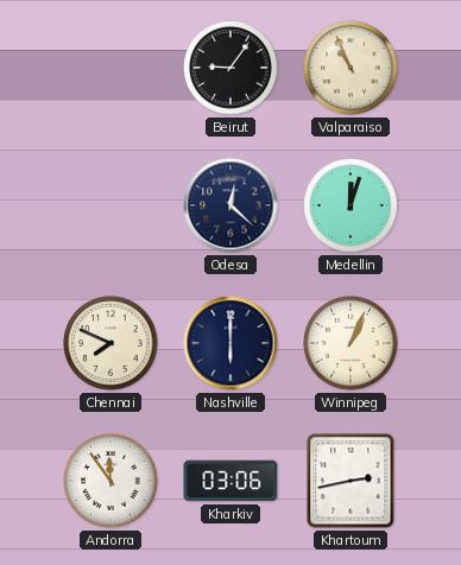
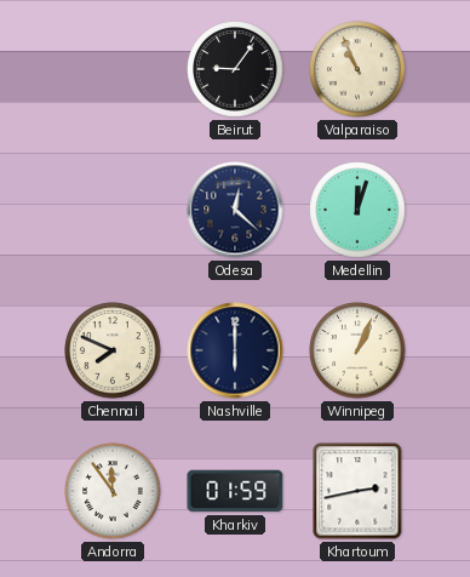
Kharkiv: 03:06 -> 01:59
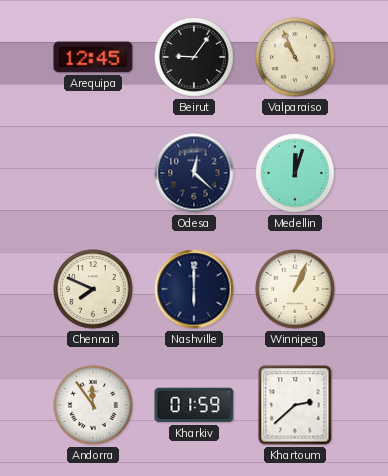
Arequipa: none -> 12:45
Khartoum: 2:43 -> 2:38
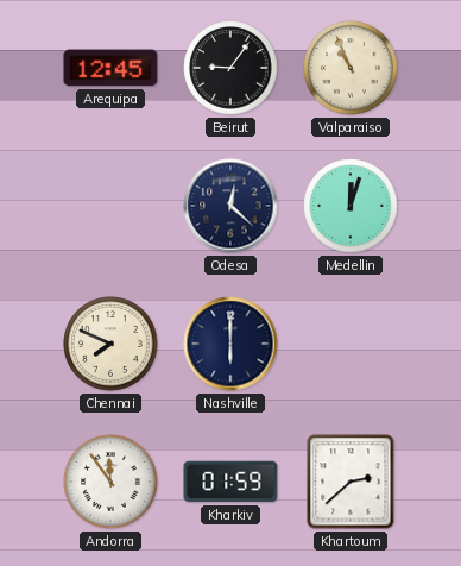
Winnipeg: 1:04 -> none
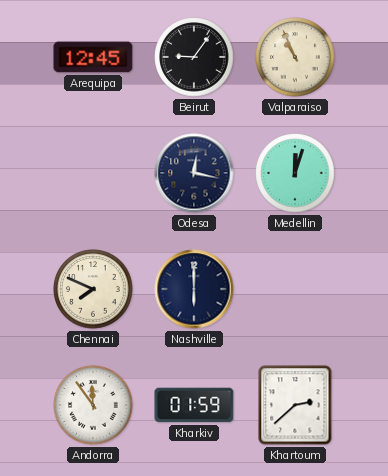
Odesa: 12:22 -> 12:17
